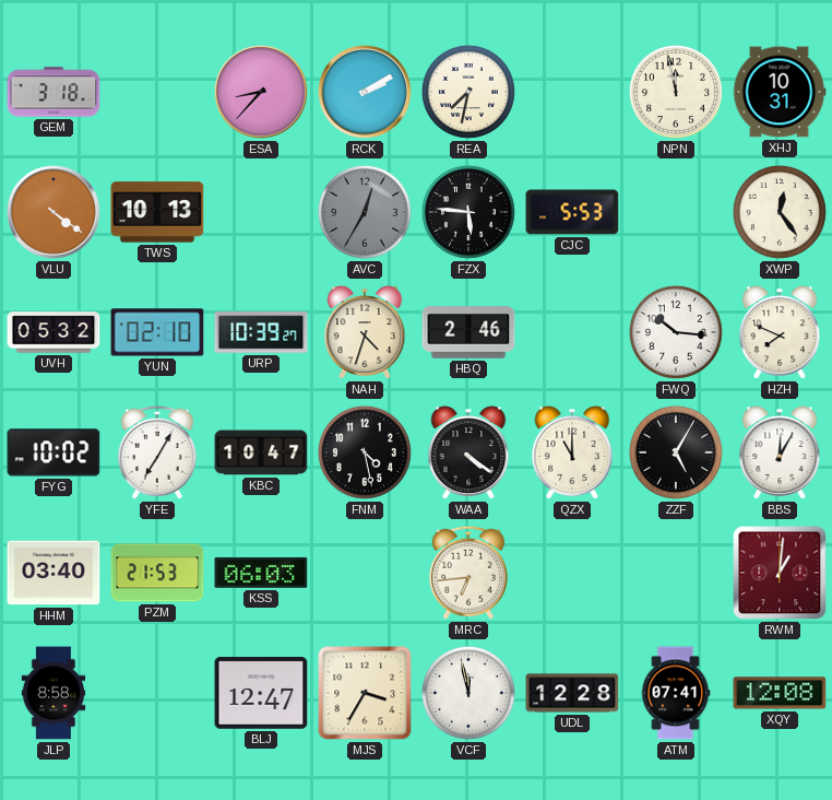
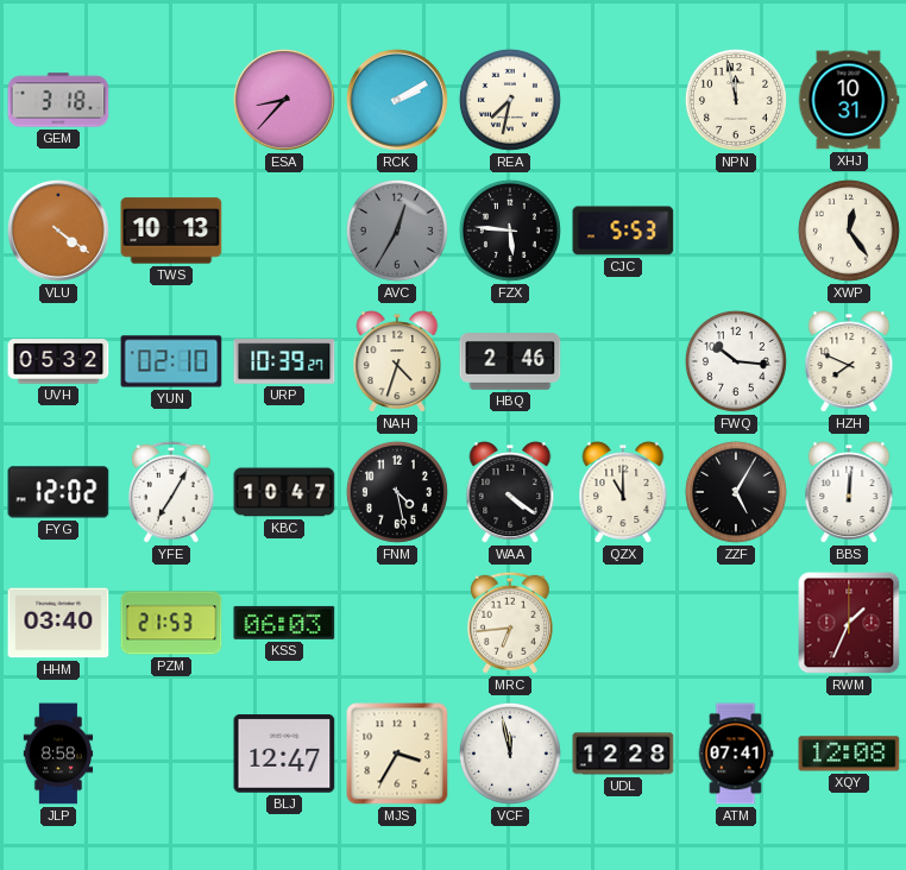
FYG: 10:02 -> 12:02
BBS: 12:05 -> 12:01
RWM: 1:01 -> 1:34
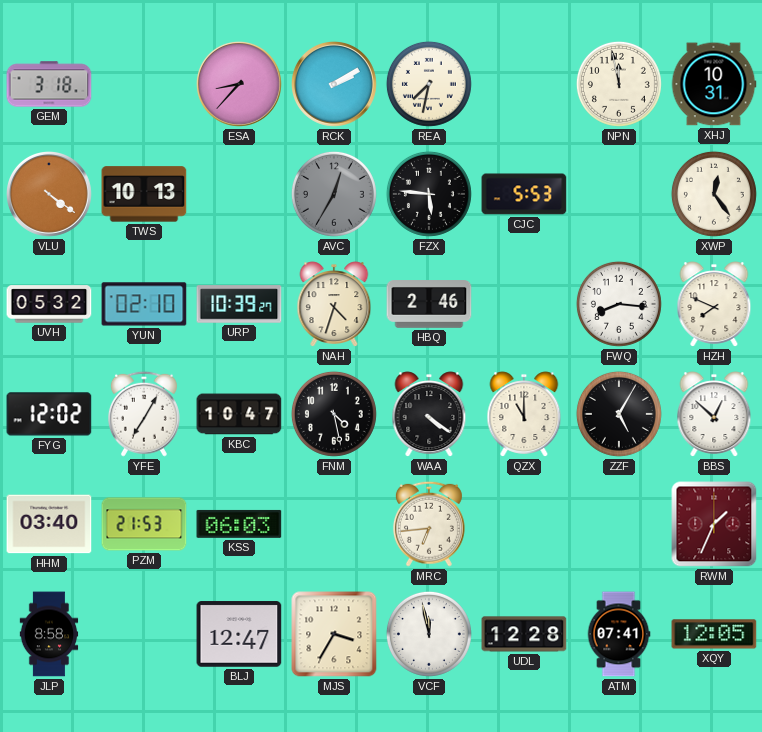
FWQ: 10:16 -> 8:16
BBS: 12:01 -> 12:52
XQY: 12:08 -> 12:05
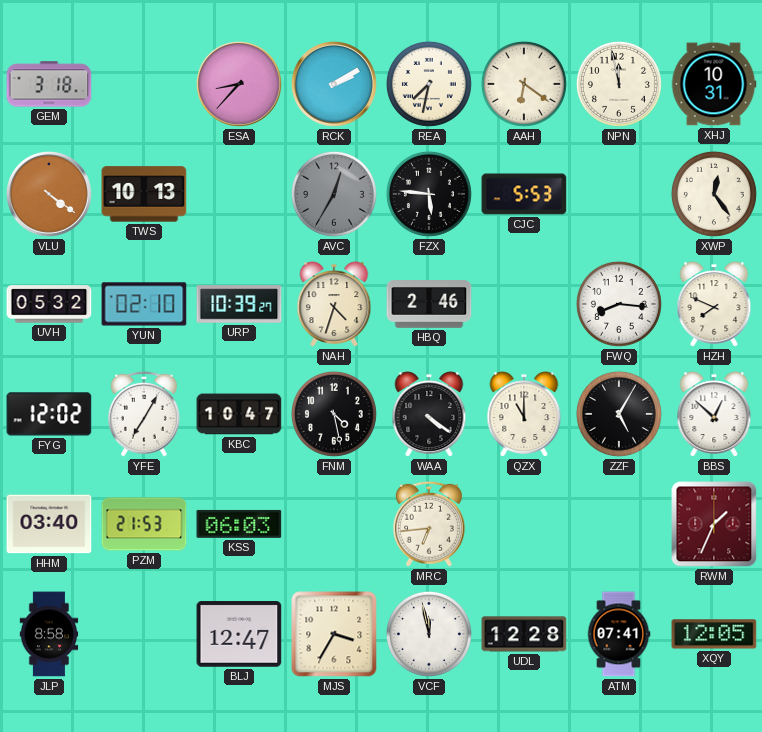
AAH: none -> 6:21
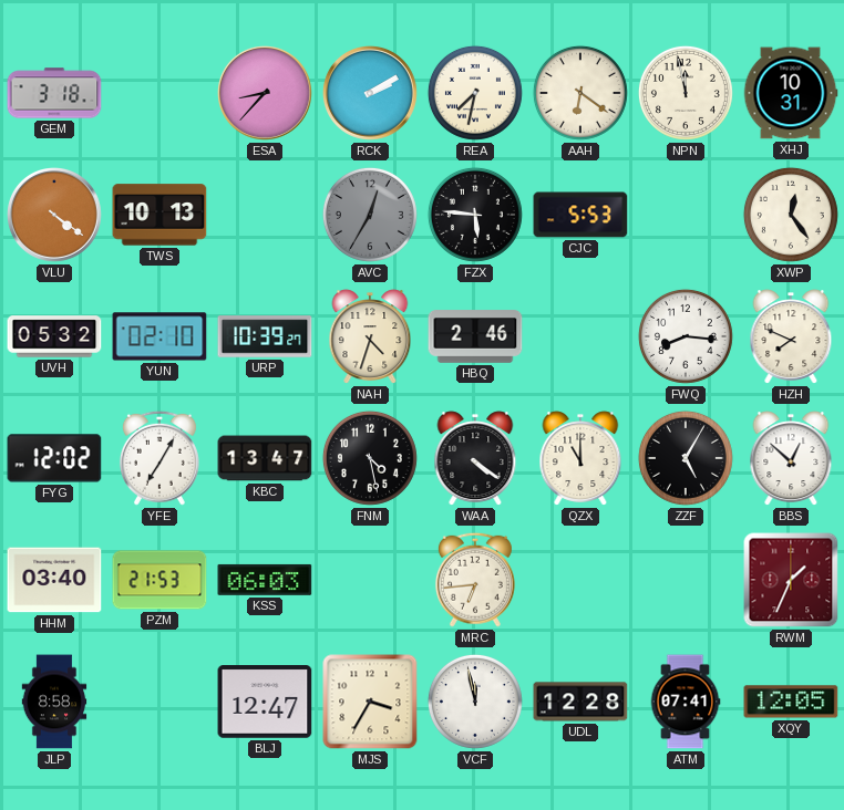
KBC: 10:47 -> 13:47
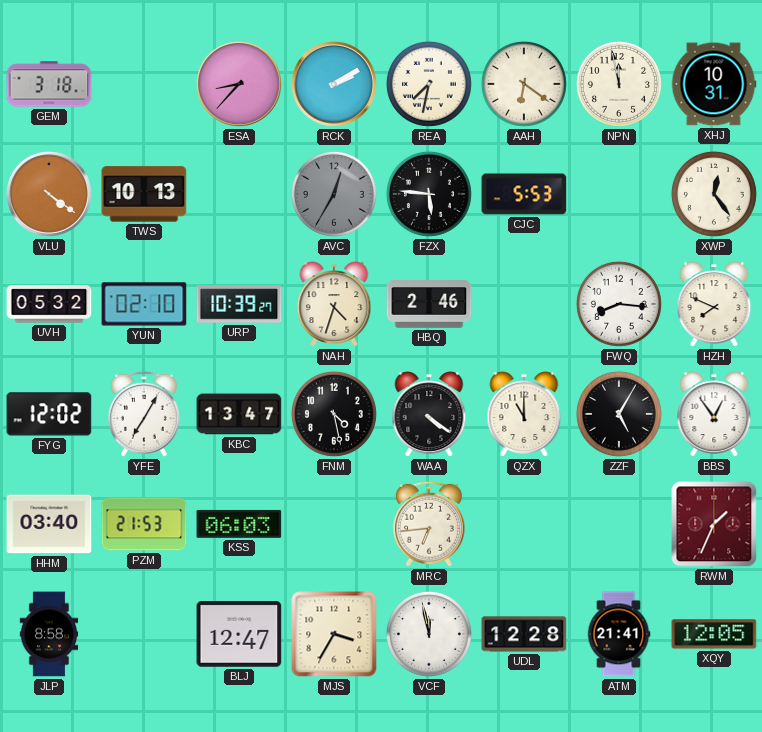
BBS: 12:52 -> 12:54
ATM: 07:41 -> 21:41
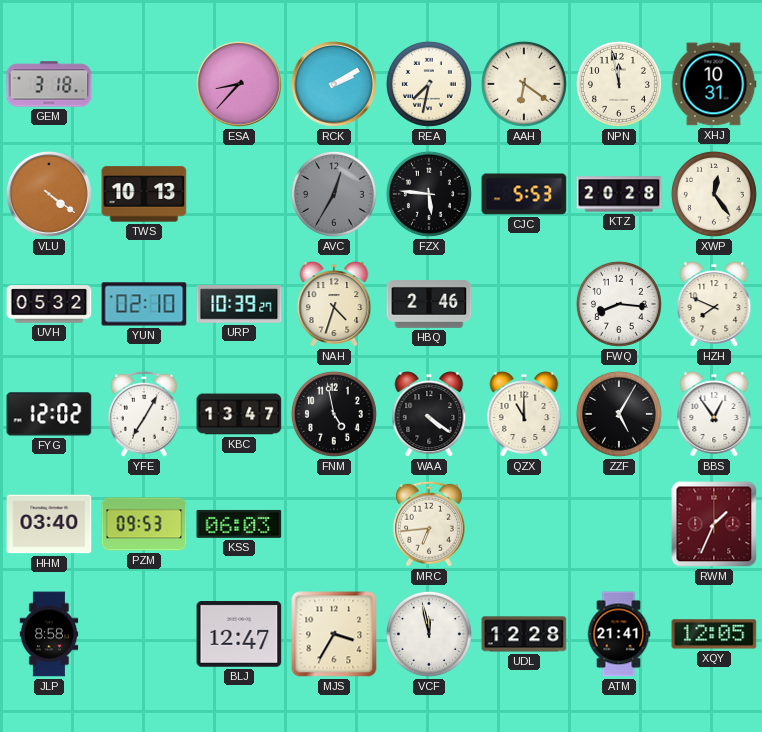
KTZ: none -> 20:28
FNM: 4:28 -> 4:58
PZM: 21:53 -> 09:53
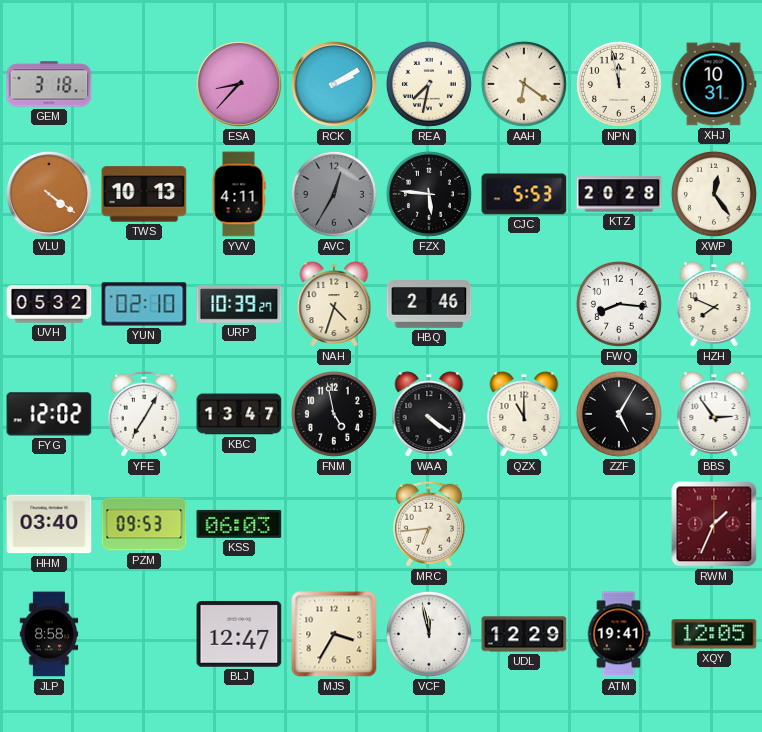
YVV: none -> 4:11
BBS: 12:54 -> 2:54
UDL: 12:28 -> 12:29
ATM: 21:41 -> 19:41
